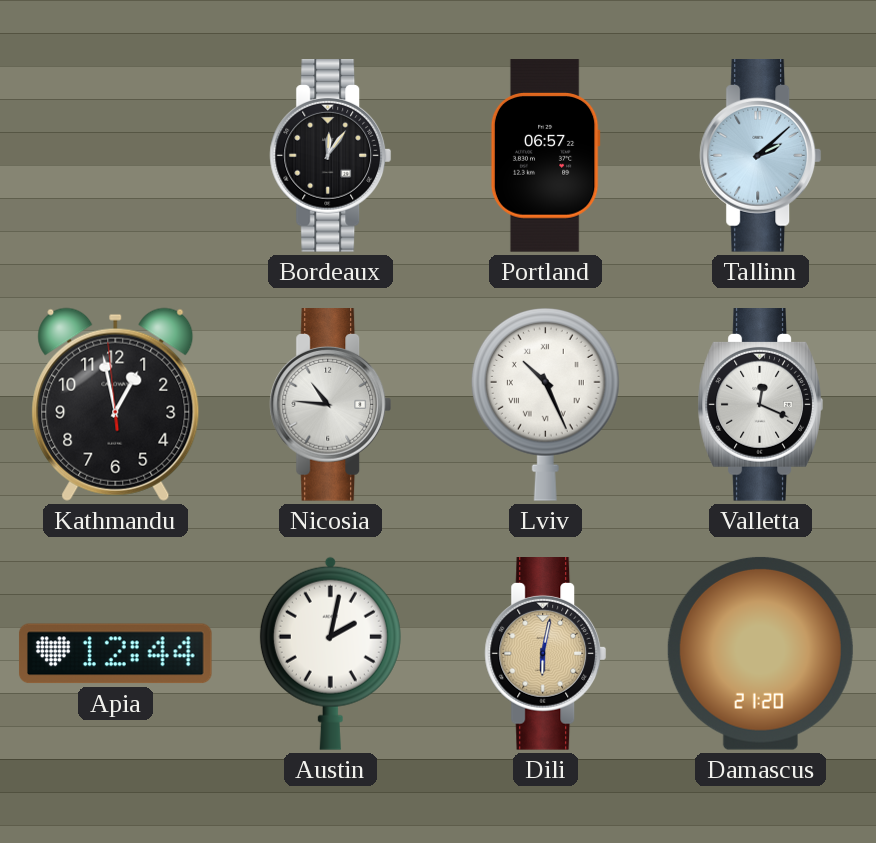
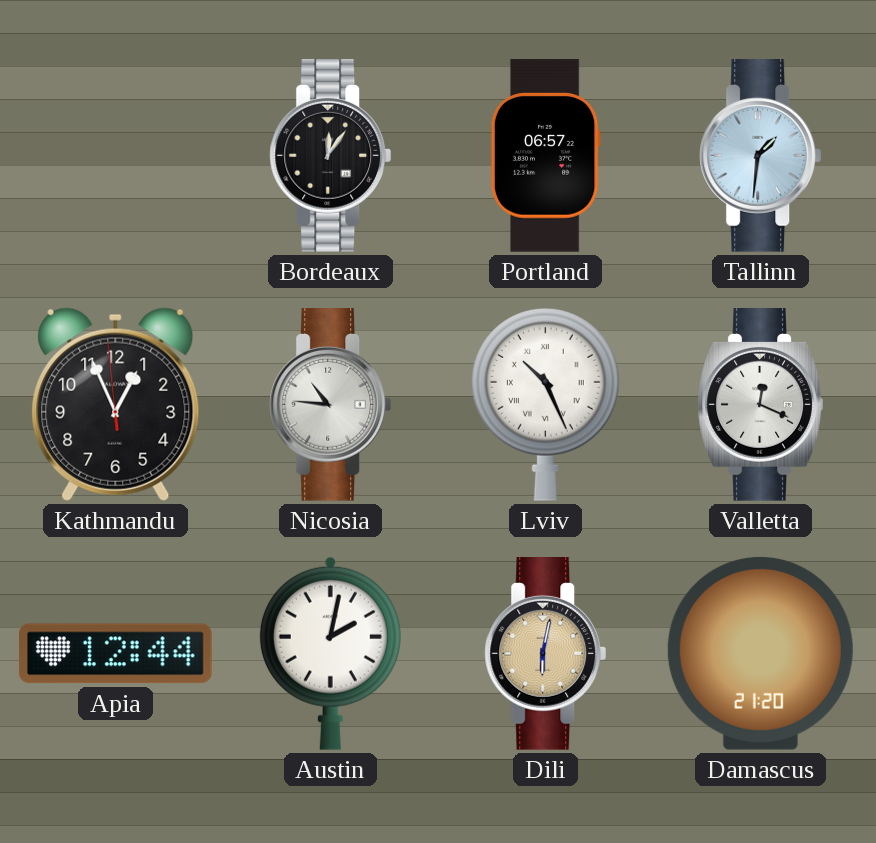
Tallinn: 2:08 -> 1:31
Kathmandu: 12:57 -> 12:55
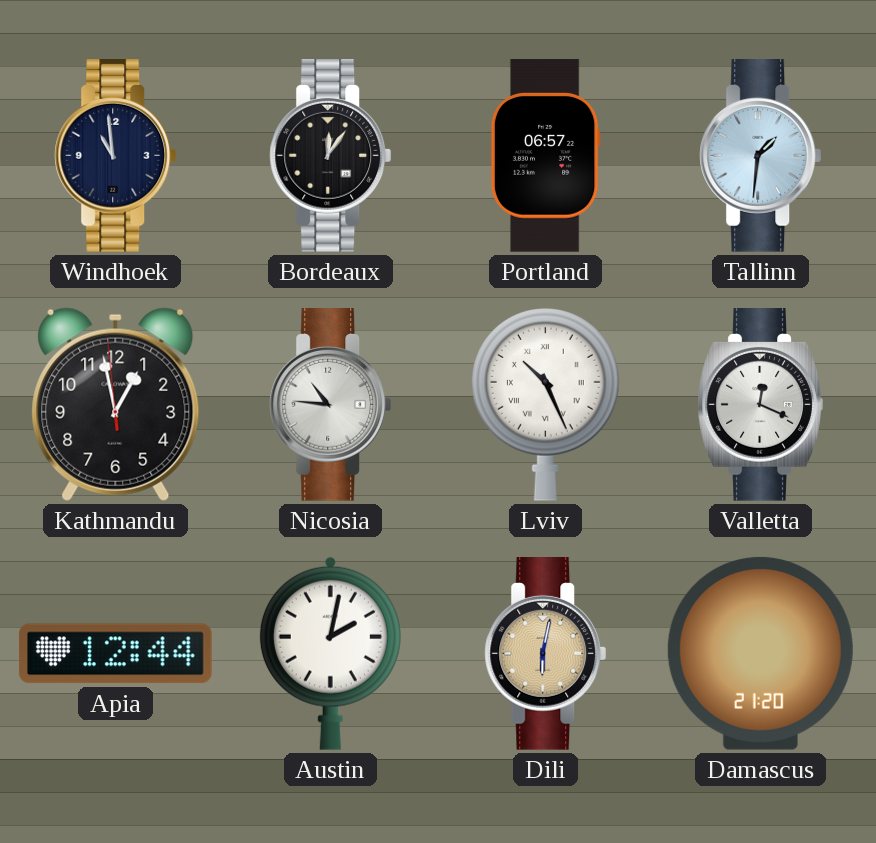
Windhoek: none -> 10:59
Kathmandu: 12:55 -> 12:57
